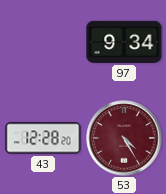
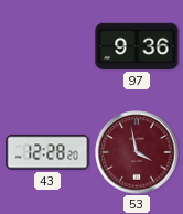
97: 9:34 -> 9:36
53: 4:25 -> 3:58
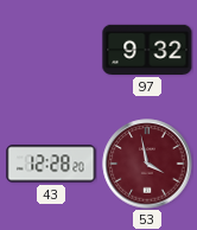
97: 9:36 -> 9:32
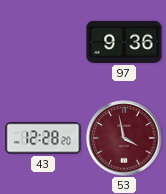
97: 9:32 -> 9:36
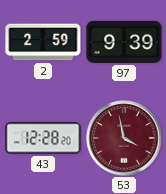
2: none -> 2:59
97: 9:36 -> 9:39
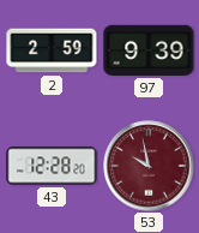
53: 3:58 -> 9:58
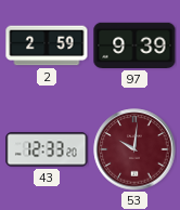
43: 12:28 -> 12:33
53: 9:58 -> 10:01
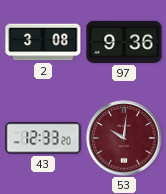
2: 2:59 -> 3:08
97: 9:39 -> 9:36
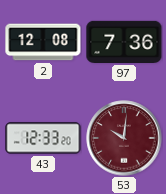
2: 3:08 -> 12:08
97: 9:36 -> 7:36
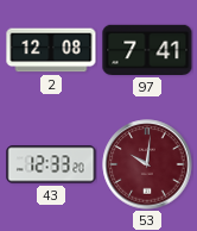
97: 7:36 -> 7:41
